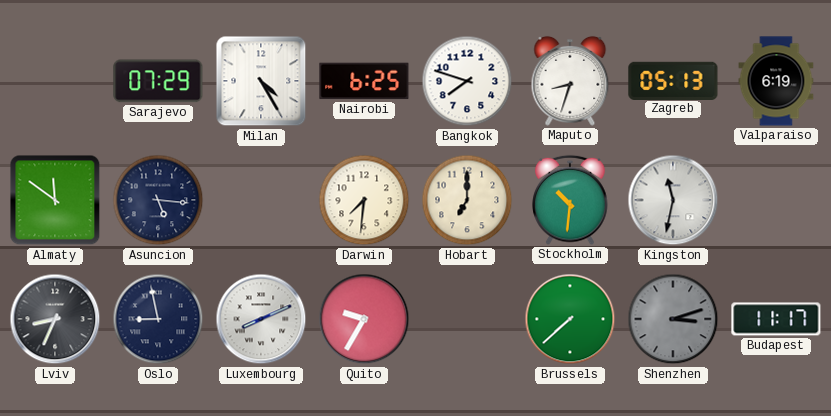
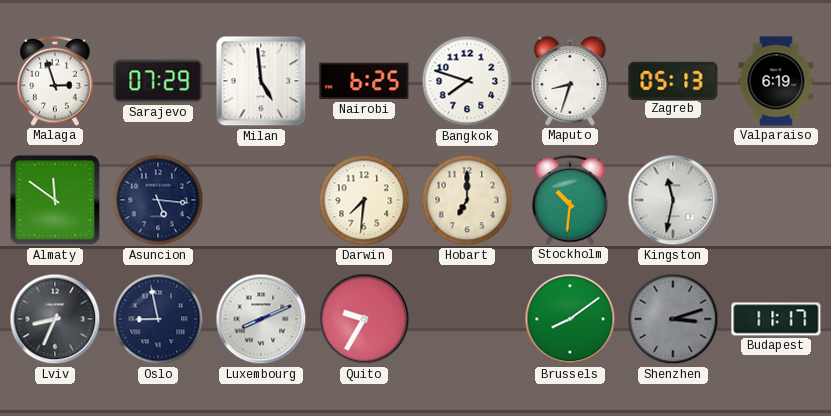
Malaga: none -> 2:57
Milan: 4:25 -> 4:59
Brussels: 7:38 -> 8:09
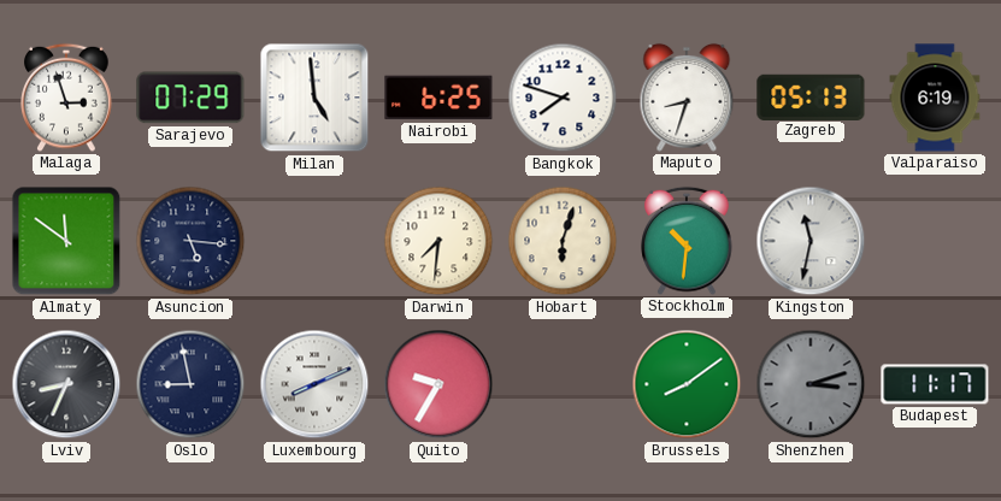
Hobart: 7:00 -> 6:03
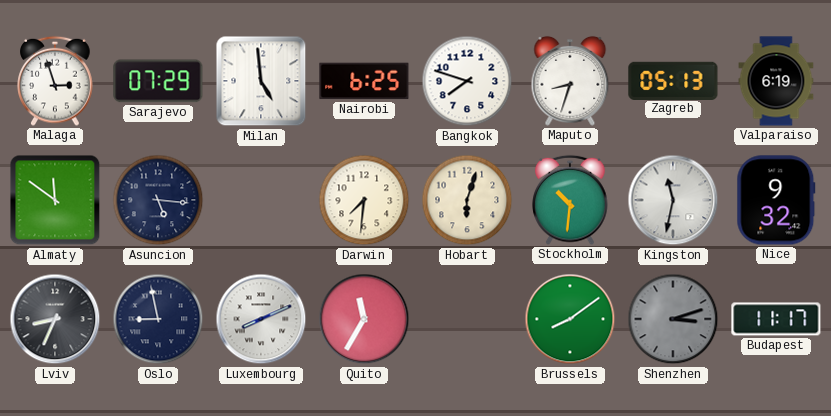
Nice: none -> 9:32
Quito: 9:35 -> 11:35
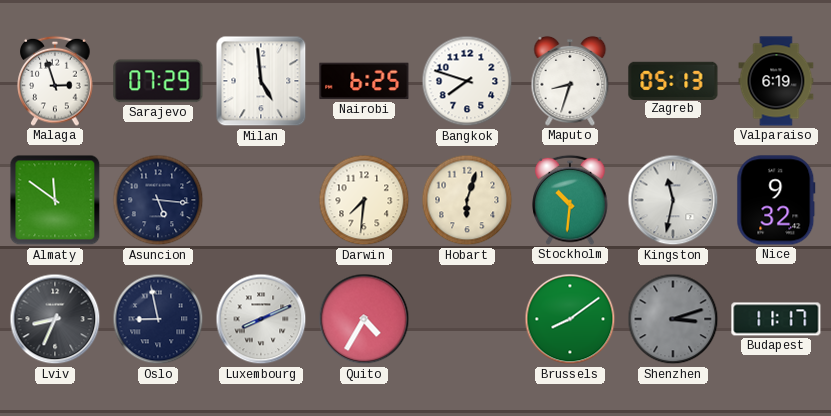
Quito: 11:35 -> 4:35
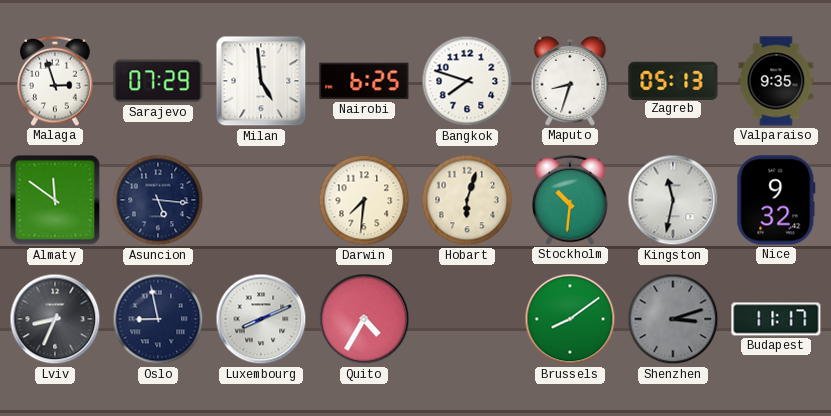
Valparaiso: 6:19 -> 9:35
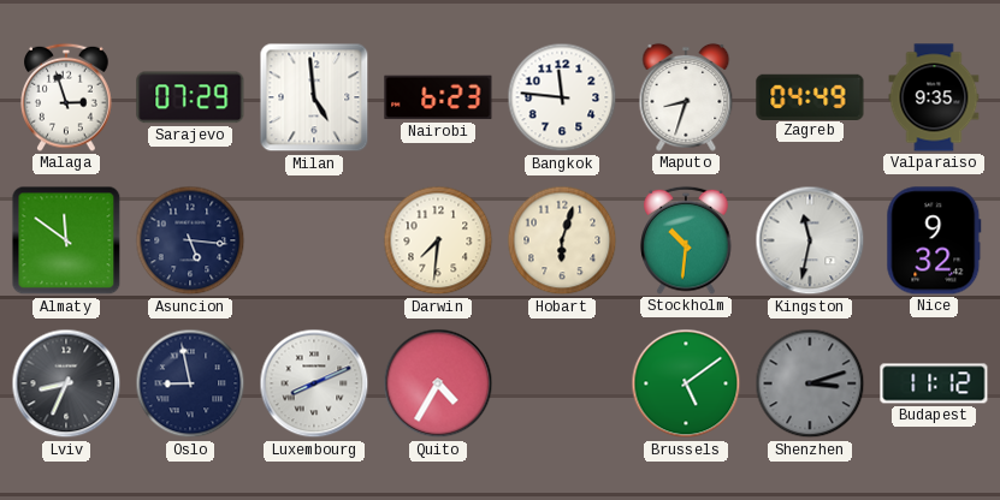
Nairobi: 6:25 -> 6:23
Bangkok: 7:48 -> 11:46
Zagreb: 05:13 -> 04:49
Brussels: 8:09 -> 5:09
Budapest: 11:17 -> 11:12
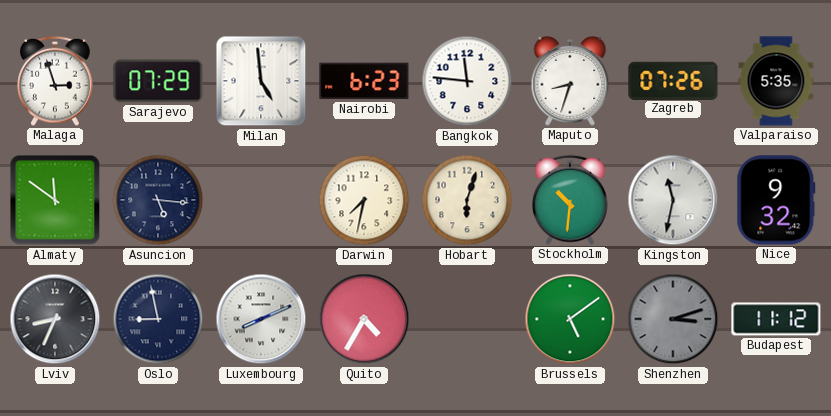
Zagreb: 04:49 -> 07:26
Valparaiso: 9:35 -> 5:35
Darwin: 7:31 -> 7:32
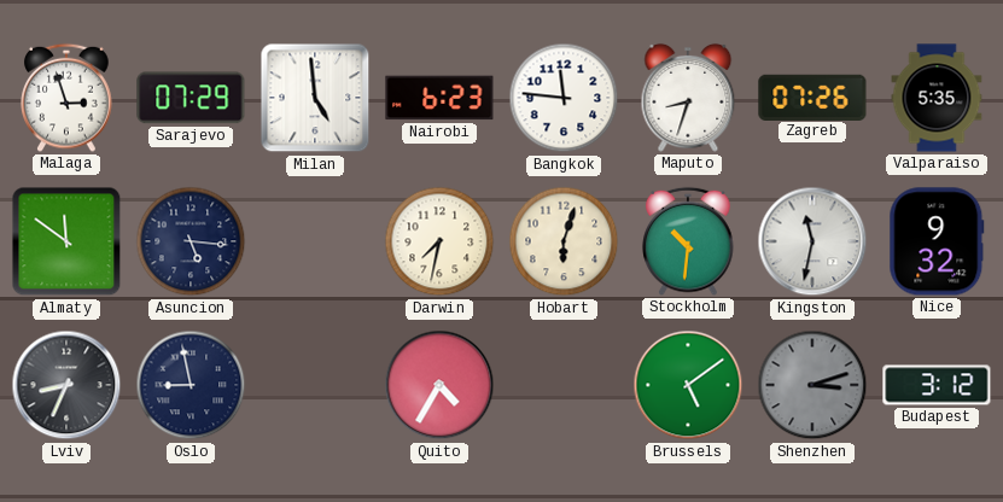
Luxembourg: 8:11 -> none
Budapest: 11:12 -> 3:12
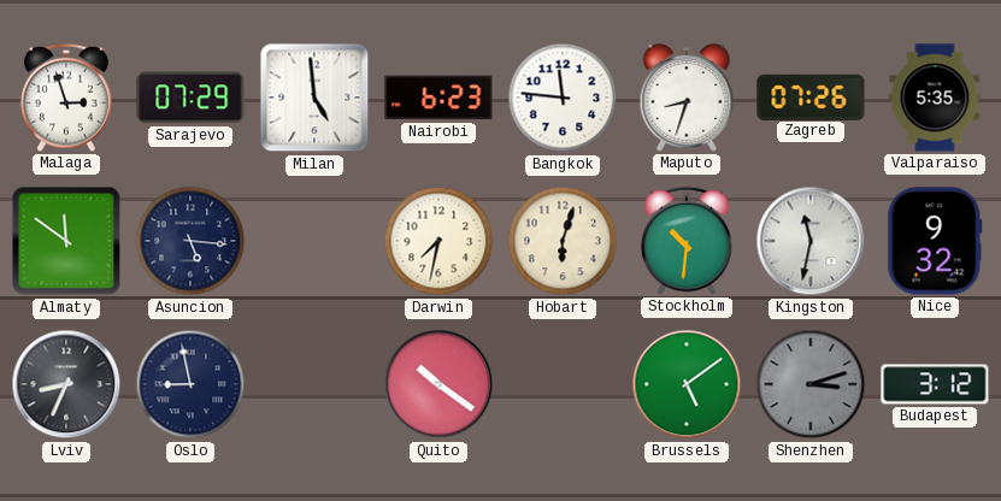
Quito: 4:35 -> 10:21
